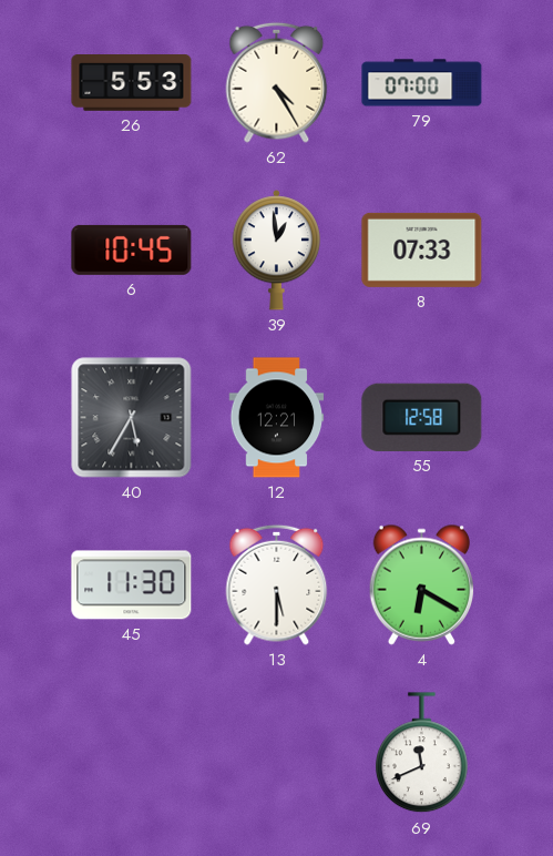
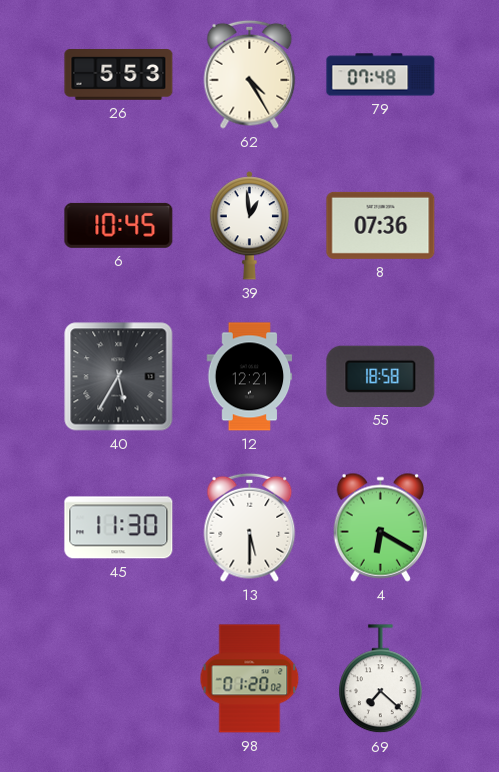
79: 07:00 -> 07:48
8: 07:33 -> 07:36
55: 12:58 -> 18:58
98: none -> 01:20
69: 11:41 -> 7:22
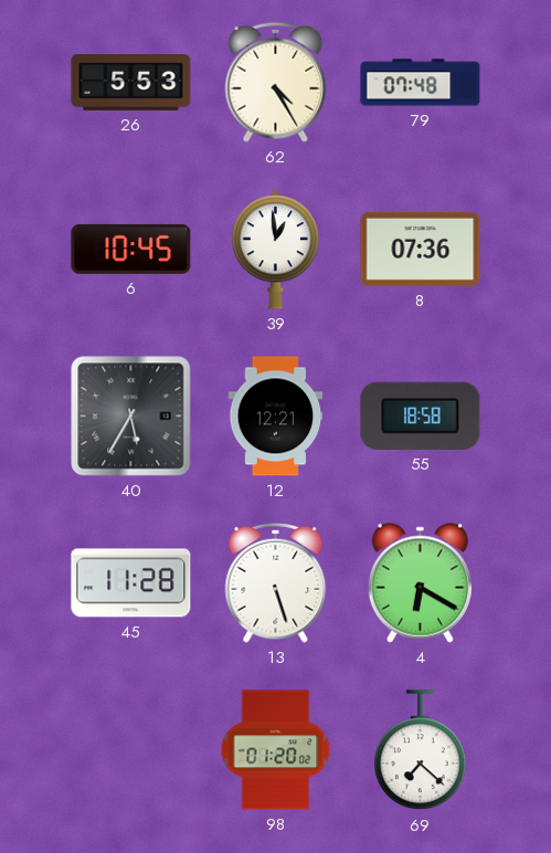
45: 11:30 -> 11:28
13: 5:30 -> 5:27
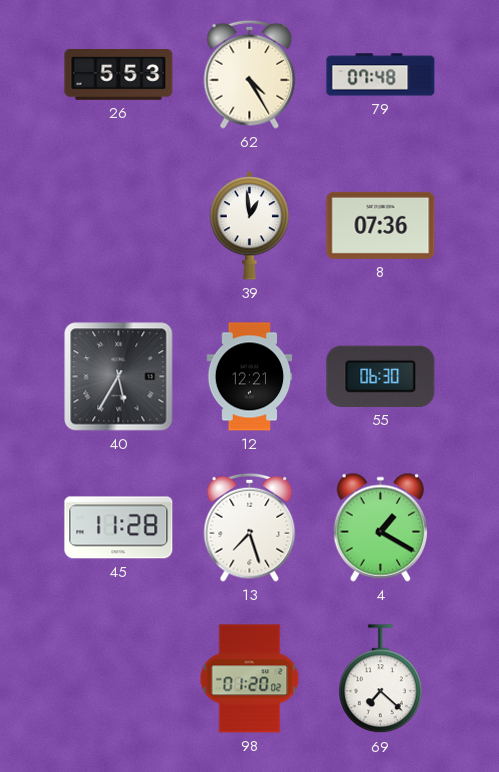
6: 10:45 -> none
55: 18:58 -> 06:30
13: 5:27 -> 7:27
4: 6:20 -> 1:20
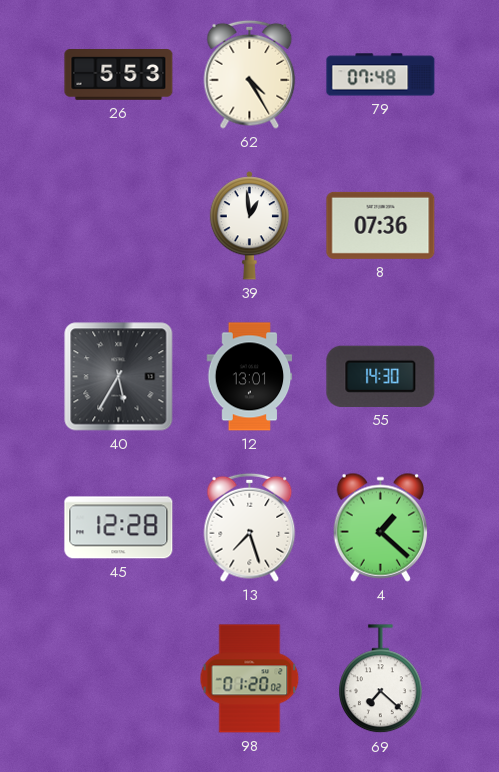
12: 12:21 -> 13:01
55: 06:30 -> 14:30
45: 11:28 -> 12:28
4: 1:20 -> 1:22
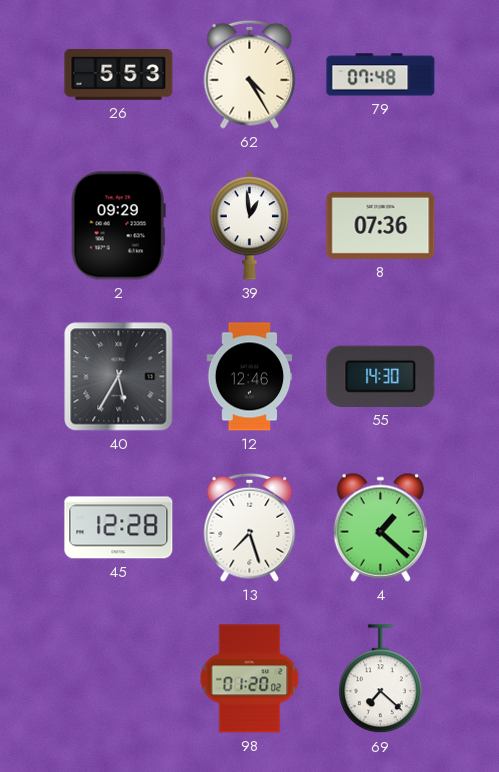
2: none -> 09:29
12: 13:01 -> 12:46
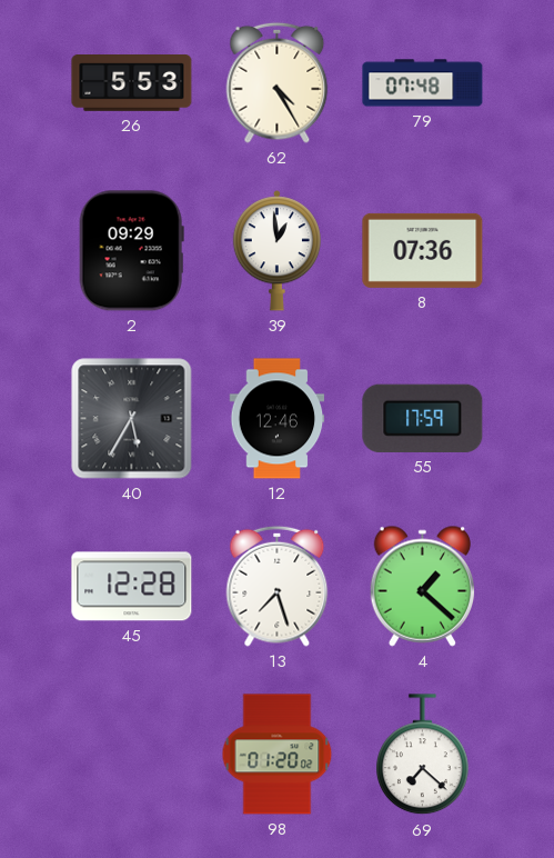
55: 14:30 -> 17:59
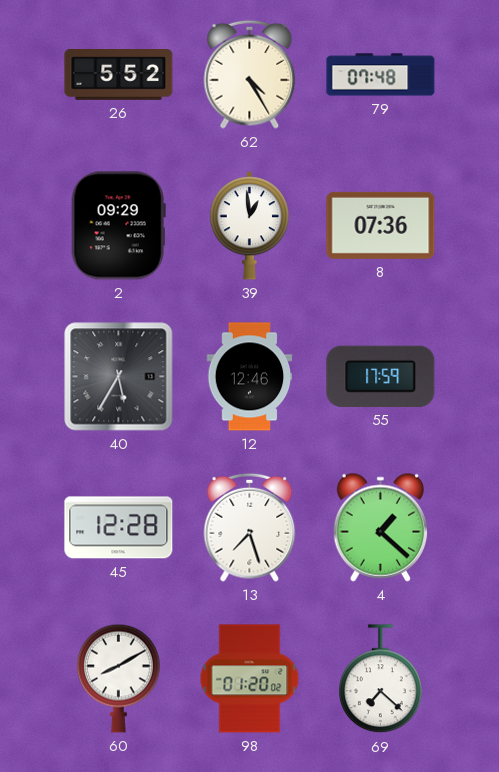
26: 5:53 -> 5:52
60: none -> 8:10
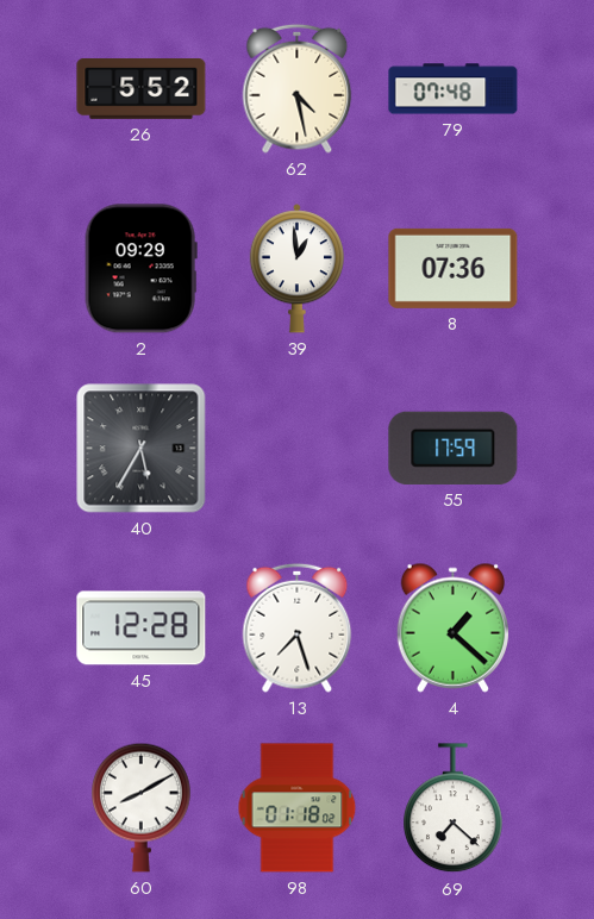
62: 4:25 -> 4:28
12: 12:46 -> none
98: 01:20 -> 01:18
